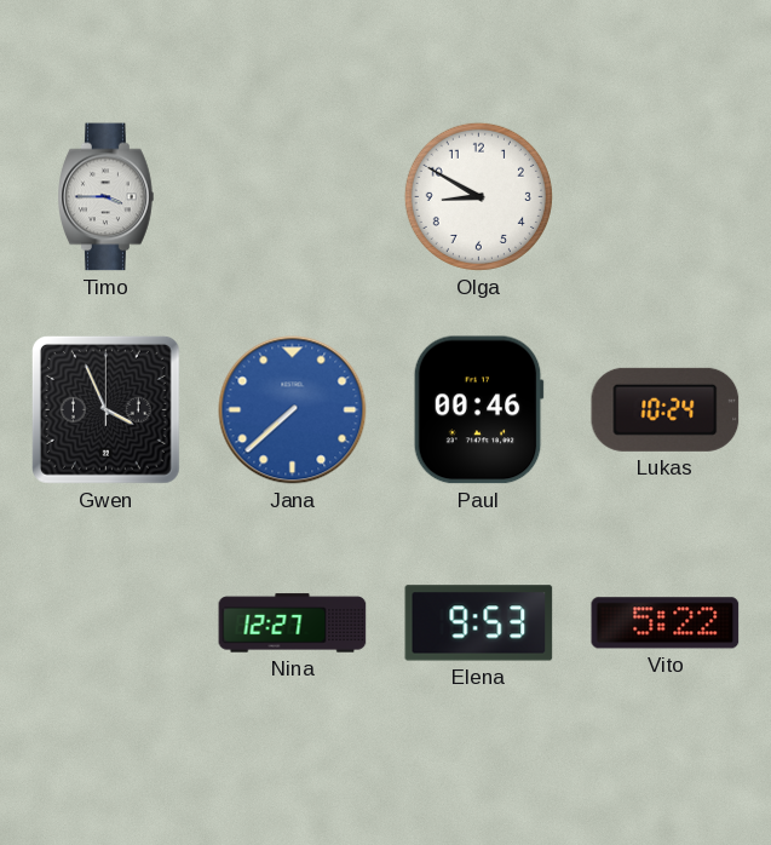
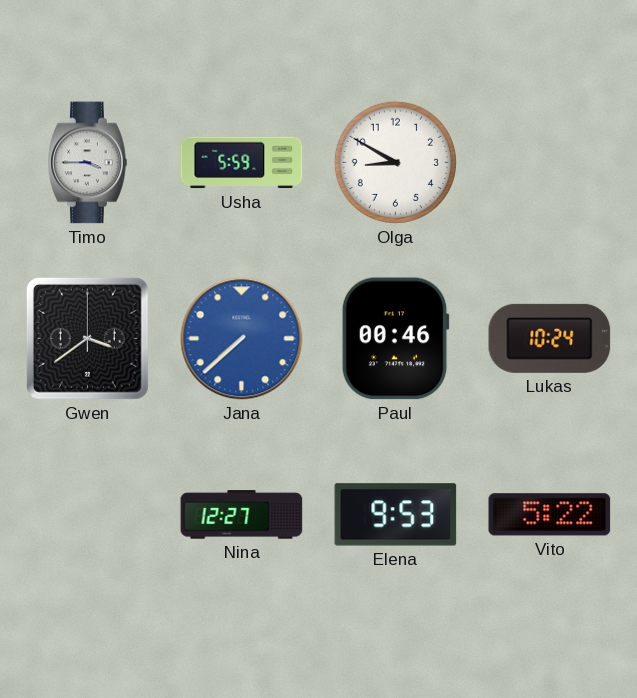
Usha: none -> 5:59
Gwen: 3:56 -> 3:39
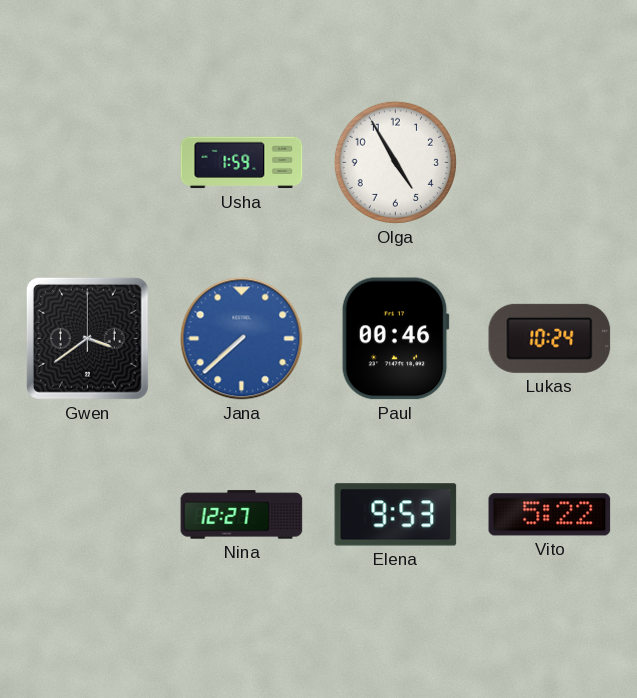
Timo: 3:45 -> none
Usha: 5:59 -> 1:59
Olga: 8:50 -> 4:55
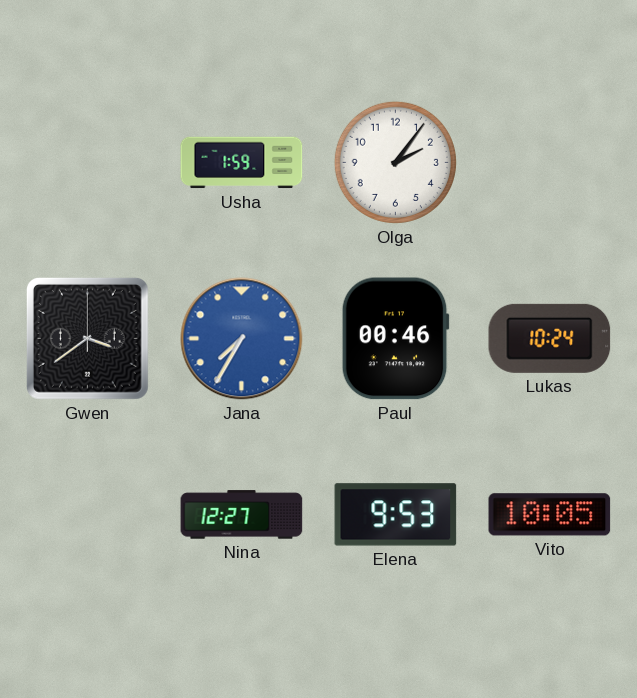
Olga: 4:55 -> 2:06
Jana: 7:38 -> 7:35
Vito: 5:22 -> 10:05
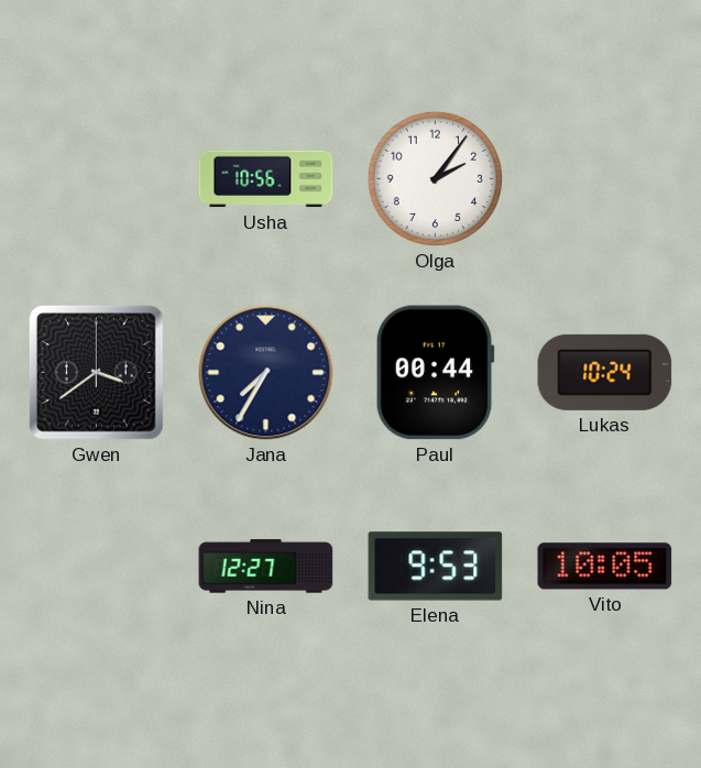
Usha: 1:59 -> 10:56
Jana dial: blue -> navy
Paul: 00:46 -> 00:44
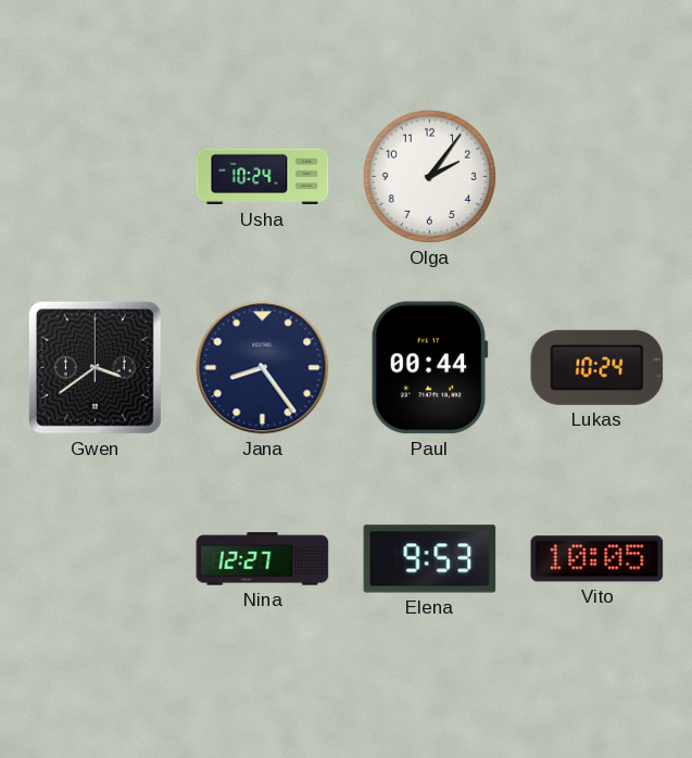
Usha: 10:56 -> 10:24
Jana: 7:35 -> 8:24
